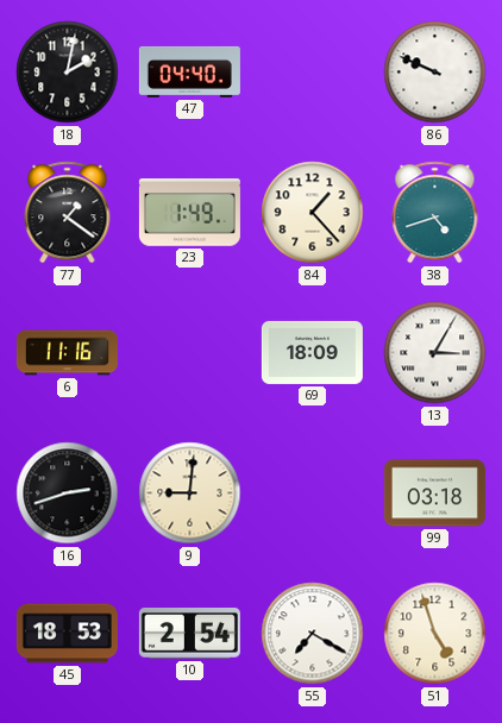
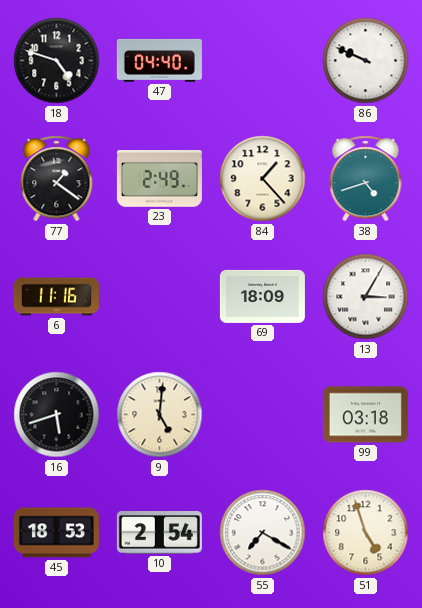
18: 2:02 -> 4:48
23: 1:49 -> 2:49
16: 2:42 -> 5:42
9: 9:01 -> 5:01
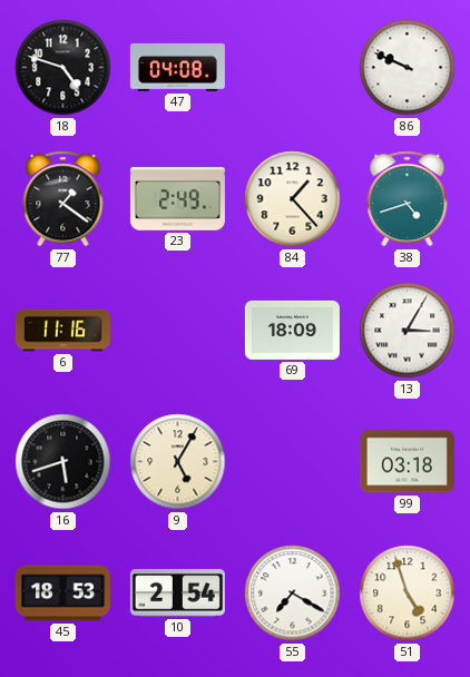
47: 04:40 -> 04:08
9: 5:01 -> 5:05
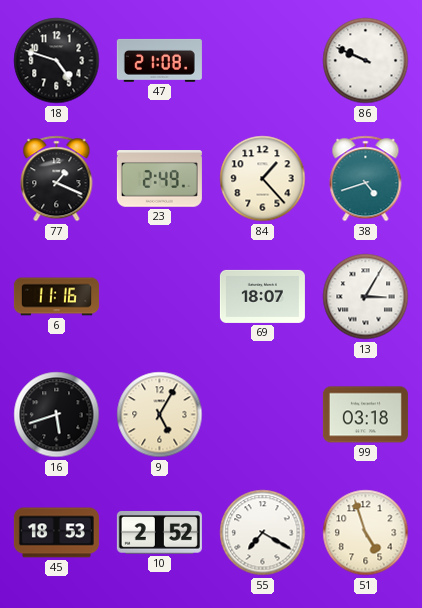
47: 04:08 -> 21:08
77: 1:21 -> 1:19
69: 18:09 -> 18:07
10: 2:54 -> 2:52
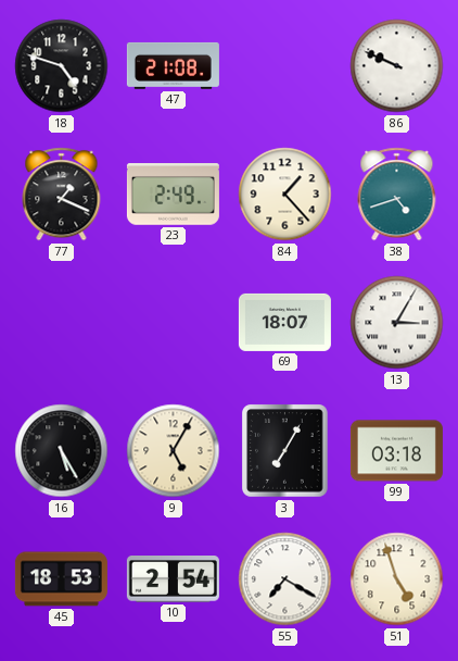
6: 11:16 -> none
16: 5:42 -> 5:25
3: none -> 7:05
10: 2:52 -> 2:54
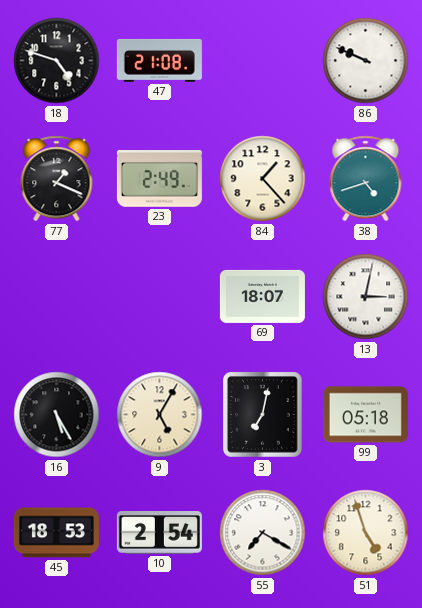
13: 3:05 -> 3:02
3: 7:05 -> 7:02
99: 03:18 -> 05:18
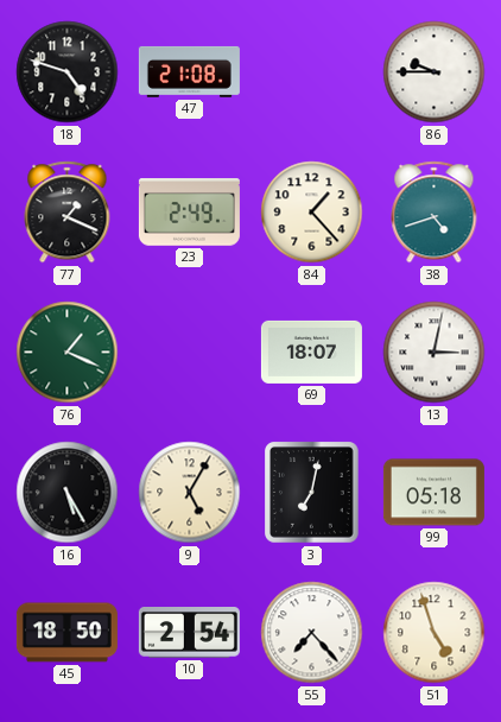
86: 9:49 -> 9:45
76: none -> 1:19
45: 18:53 -> 18:50
55: 7:20 -> 7:23
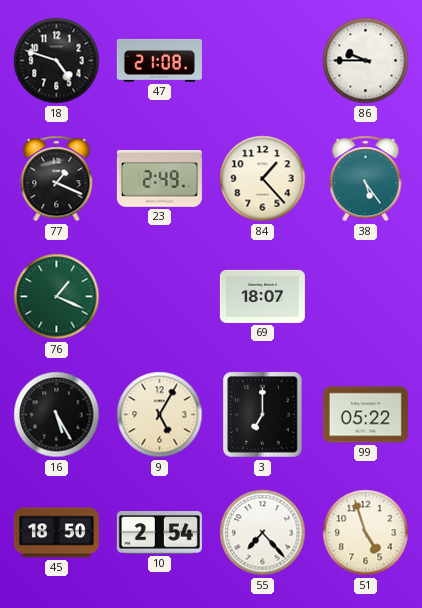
38: 4:42 -> 5:24
13: 3:02 -> none
3: 7:02 -> 7:00
99: 05:18 -> 05:22
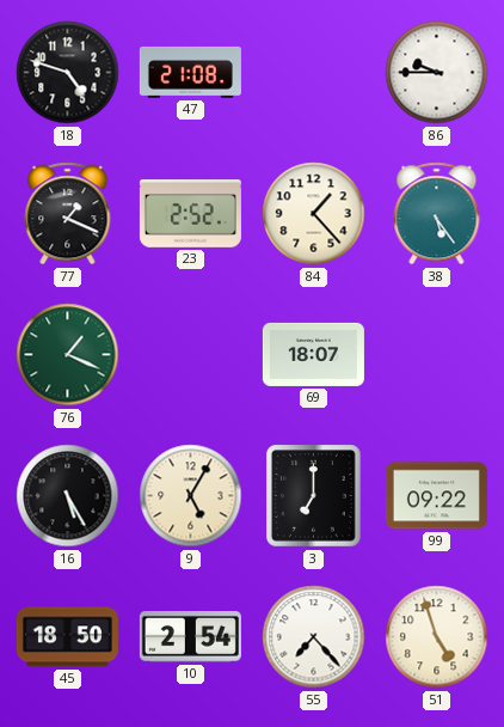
23: 2:49 -> 2:52
99: 05:22 -> 09:22
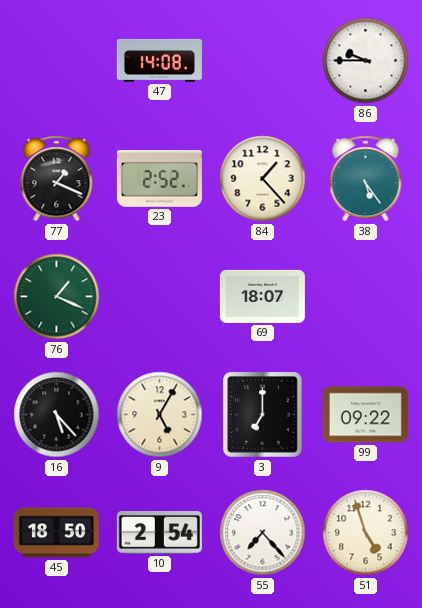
18: 4:48 -> none
47: 21:08 -> 14:08
16: 5:25 -> 5:23
